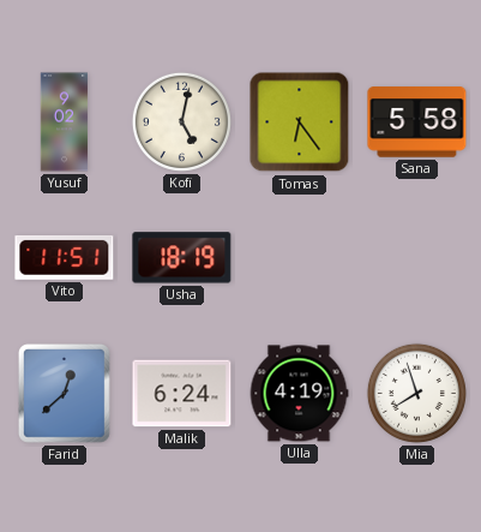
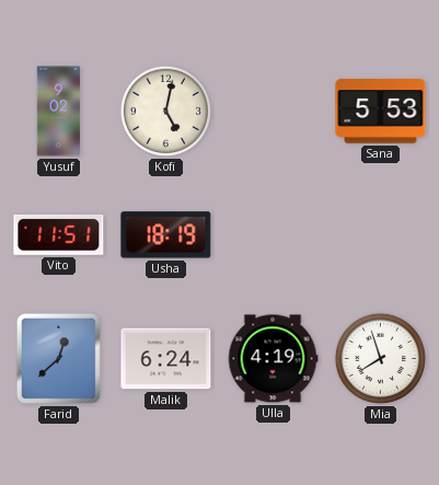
Tomas: 6:24 -> none
Sana: 5:58 -> 5:53
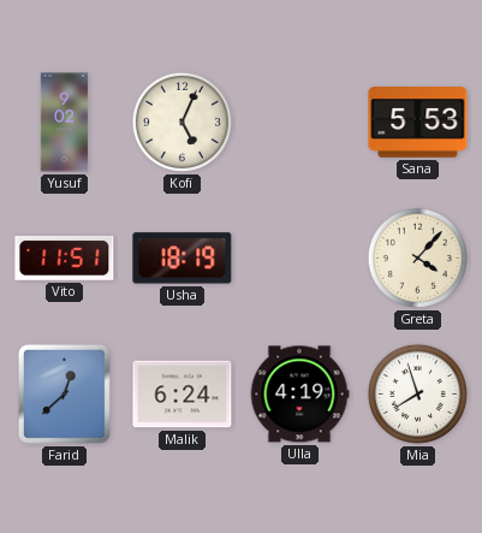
Kofi: 5:02 -> 5:04
Greta: none -> 4:07
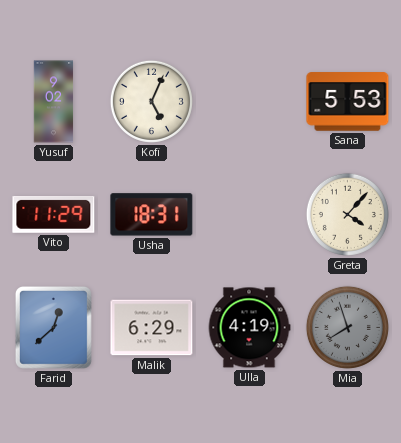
Vito: 11:51 -> 11:29
Usha: 18:19 -> 18:31
Malik: 6:24 -> 6:29
Mia dial: white -> grey
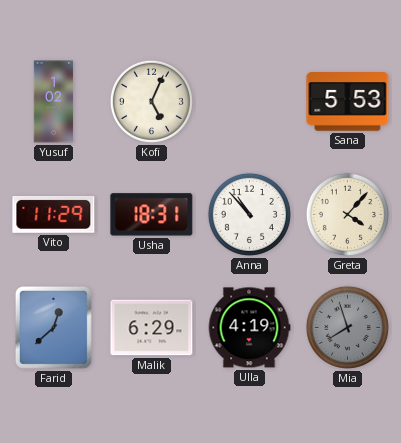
Yusuf: 9:02 -> 1:02
Anna: none -> 10:53
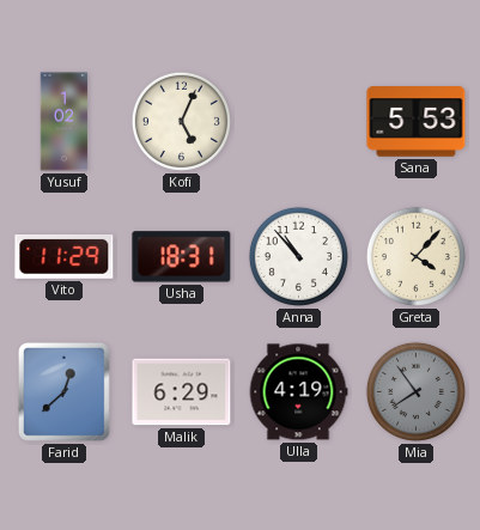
Mia: 7:57 -> 7:54
